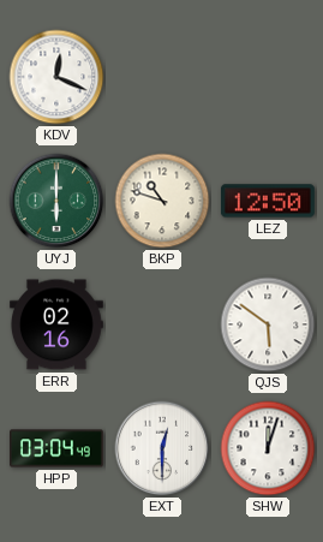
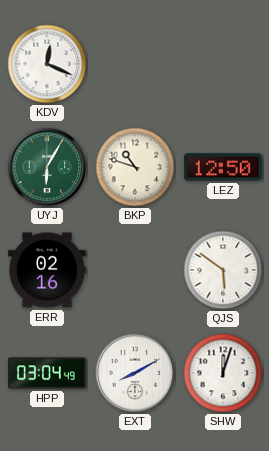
UYJ: 6:00 -> 6:05
EXT: 12:30 -> 8:10
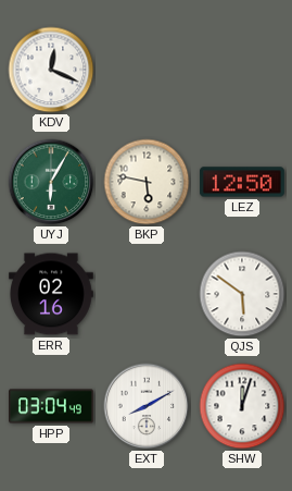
BKP: 10:48 -> 5:47
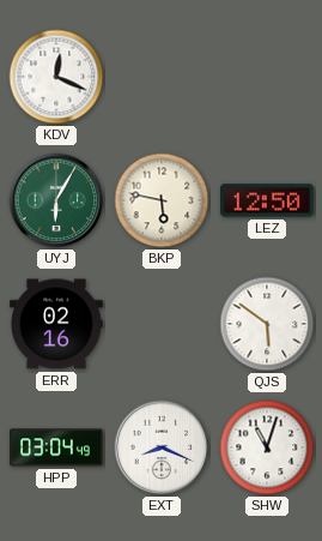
EXT: 8:10 -> 8:19
SHW: 12:03 -> 11:03
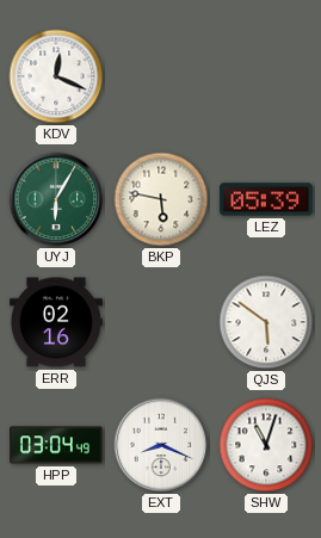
LEZ: 12:50 -> 05:39
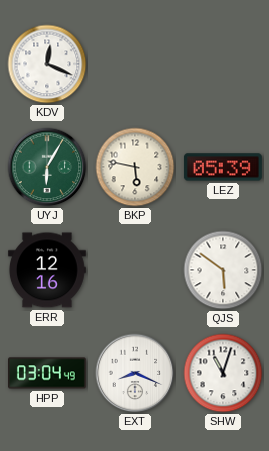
ERR: 02:16 -> 12:16
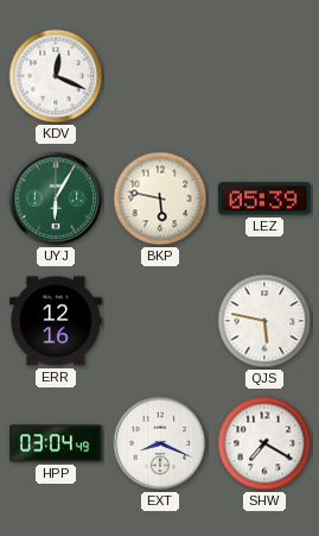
QJS: 5:51 -> 5:47
SHW: 11:03 -> 7:20
